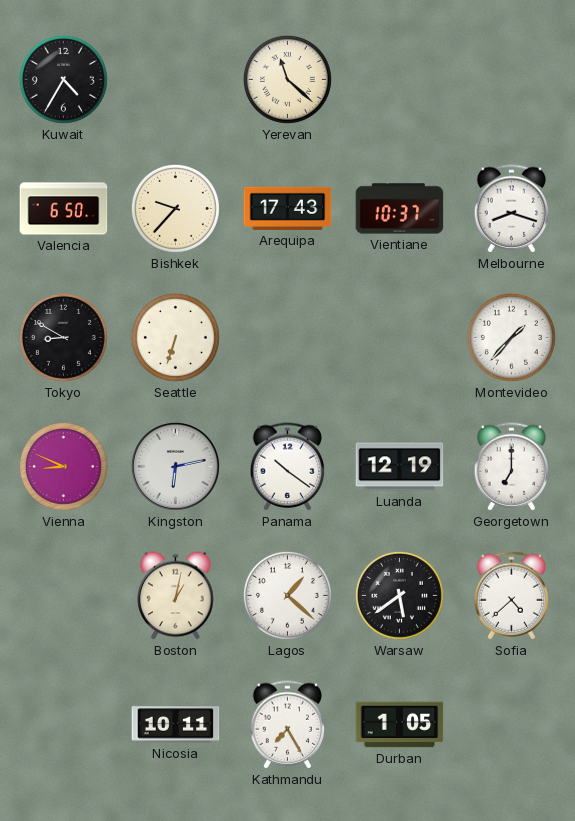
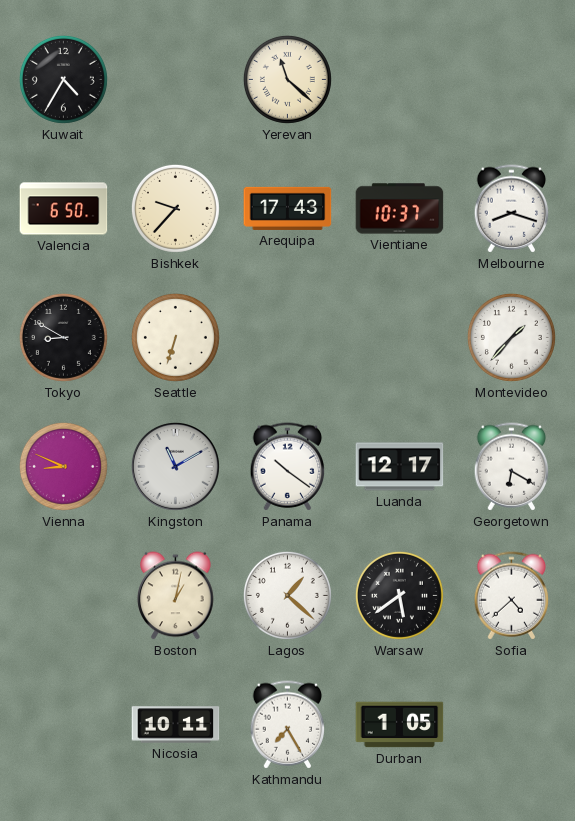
Kingston: 6:13 -> 11:10
Luanda: 12:19 -> 12:17
Georgetown: 7:00 -> 6:20
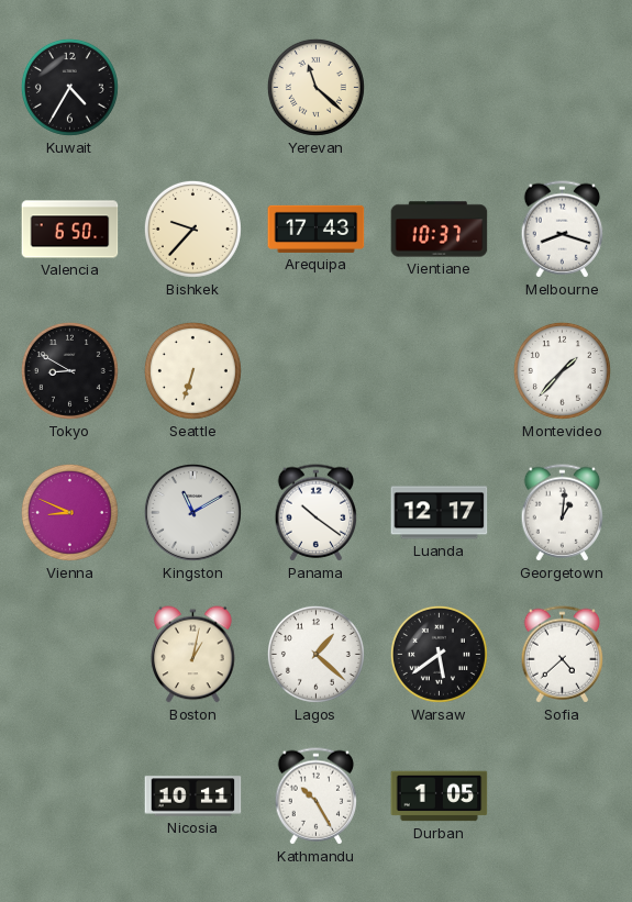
Georgetown: 6:20 -> 1:01
Kathmandu: 7:25 -> 10:25
